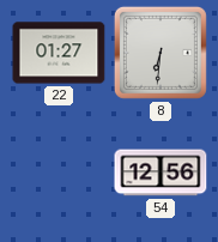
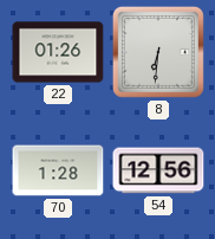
22: 01:27 -> 01:26
70: none -> 1:28
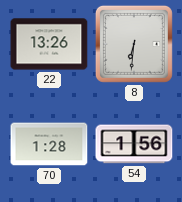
22: 01:26 -> 13:26
54: 12:56 -> 1:56
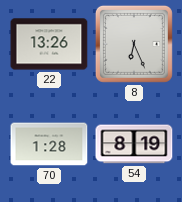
8: 6:31 -> 6:26
54: 1:56 -> 8:19
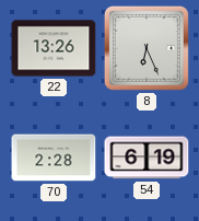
70: 1:28 -> 2:28
54: 8:19 -> 6:19
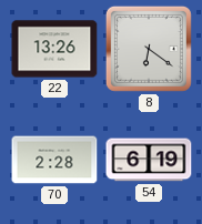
8: 6:26 -> 6:21
